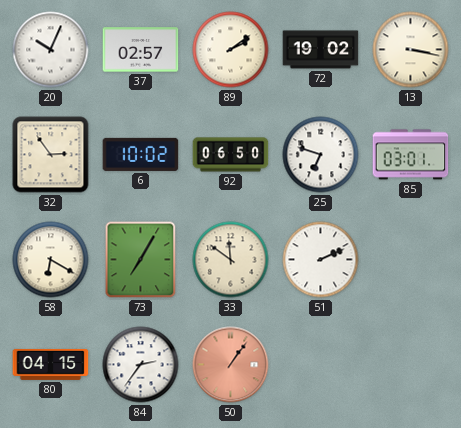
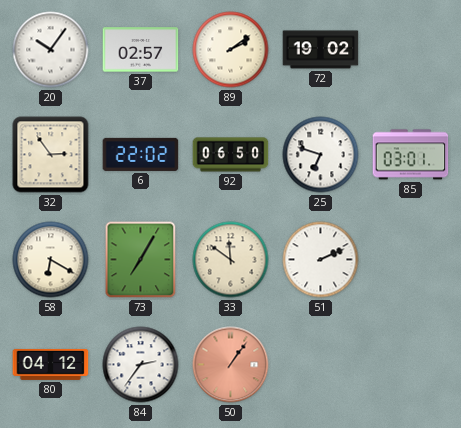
20: 10:04 -> 10:06
13: 3:17 -> none
6: 10:02 -> 22:02
80: 04:15 -> 04:12
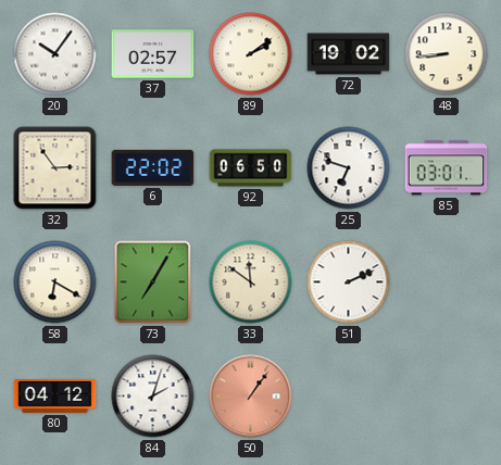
48: none -> 8:44
84: 2:36 -> 2:03
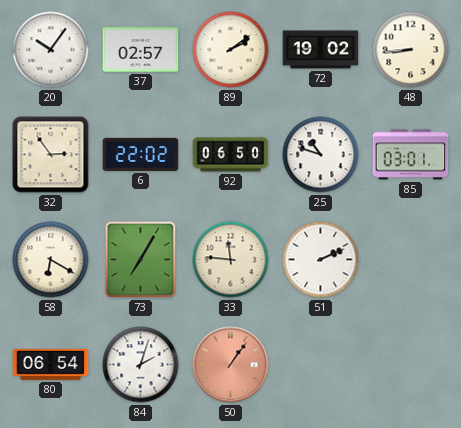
25: 6:48 -> 10:48
33: 11:51 -> 11:46
80: 04:12 -> 06:54
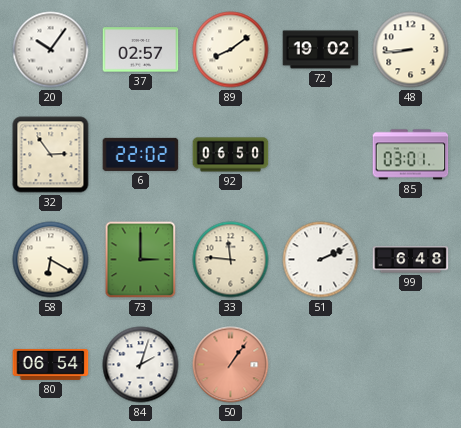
89: 2:09 -> 8:09
25: 10:48 -> none
73: 7:05 -> 3:00
99: none -> 6:48
